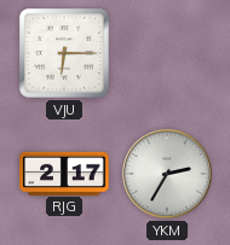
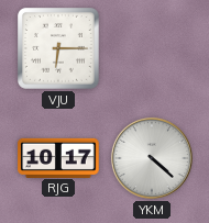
RJG: 2:17 -> 10:17
YKM: 2:35 -> 4:22
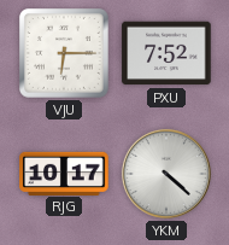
PXU: none -> 7:52
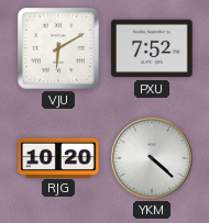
VJU: 6:15 -> 6:10
RJG: 10:17 -> 10:20
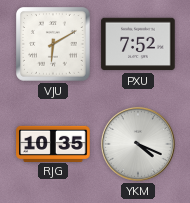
RJG: 10:20 -> 10:35
YKM: 4:22 -> 4:19
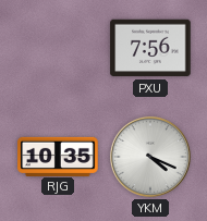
VJU: 6:10 -> none
PXU: 7:52 -> 7:56
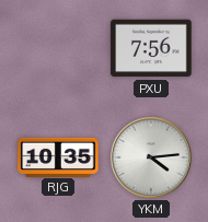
YKM: 4:19 -> 4:14
